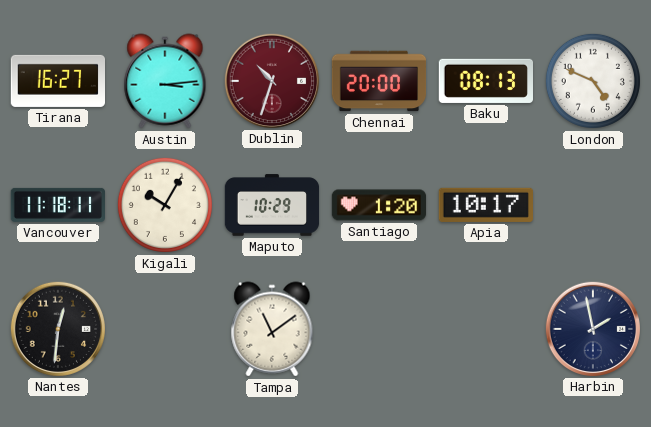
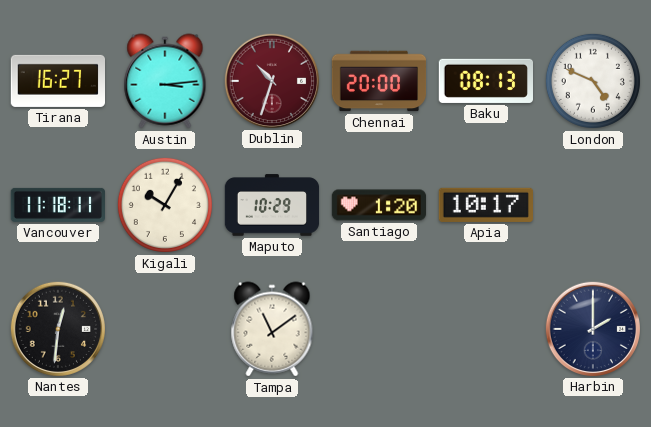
Harbin: 1:58 -> 2:00
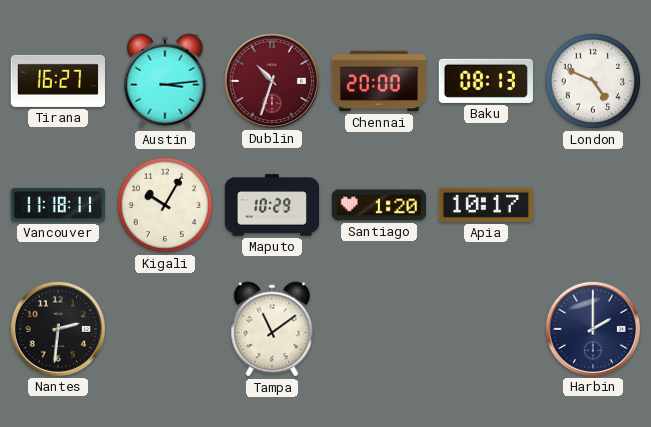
Nantes: 12:31 -> 2:31
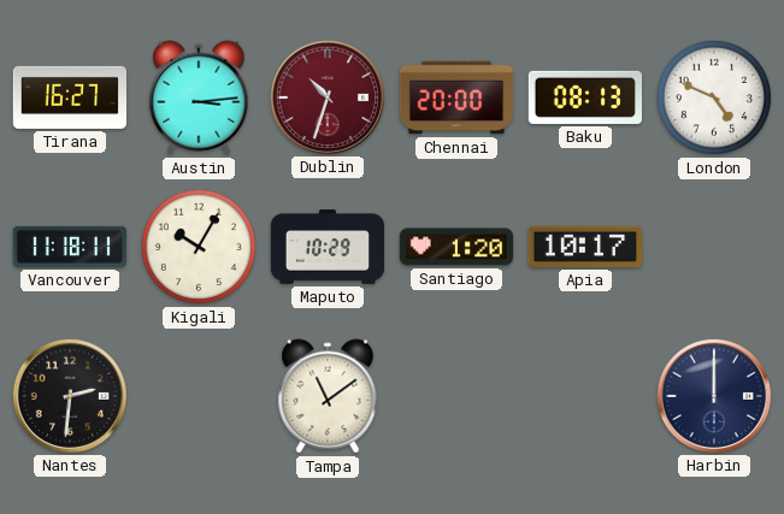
Harbin: 2:00 -> 12:00
